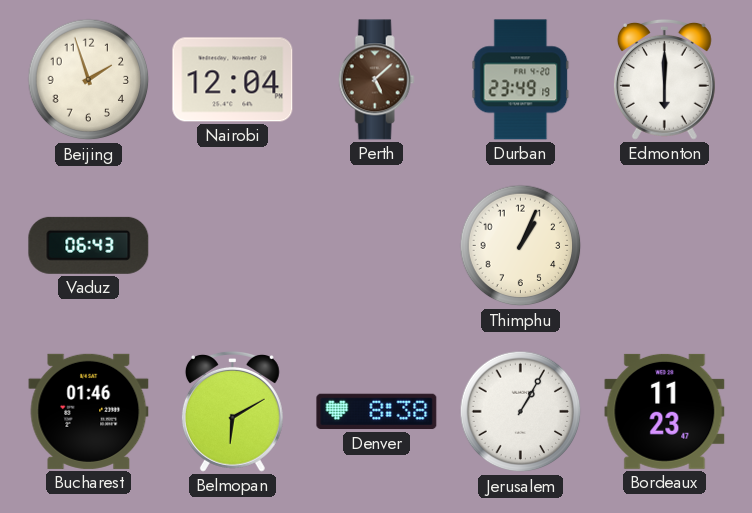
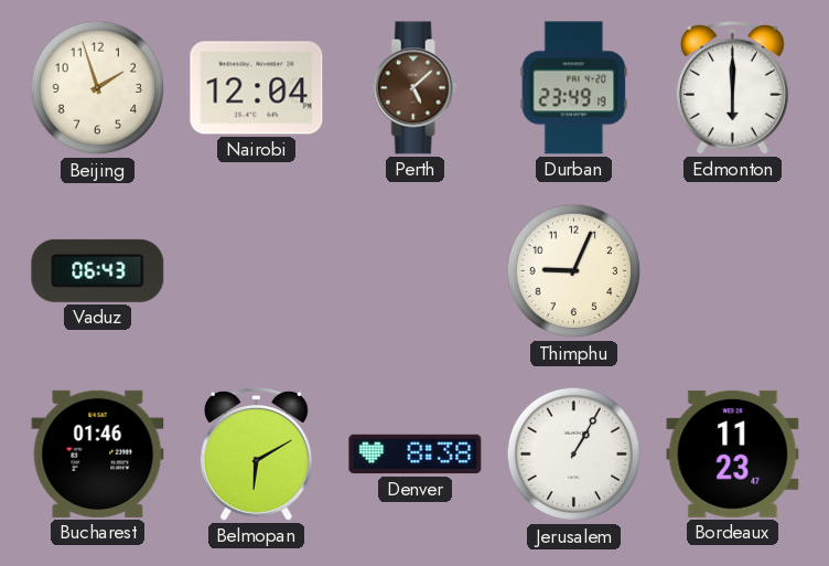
Thimphu: 1:04 -> 9:04
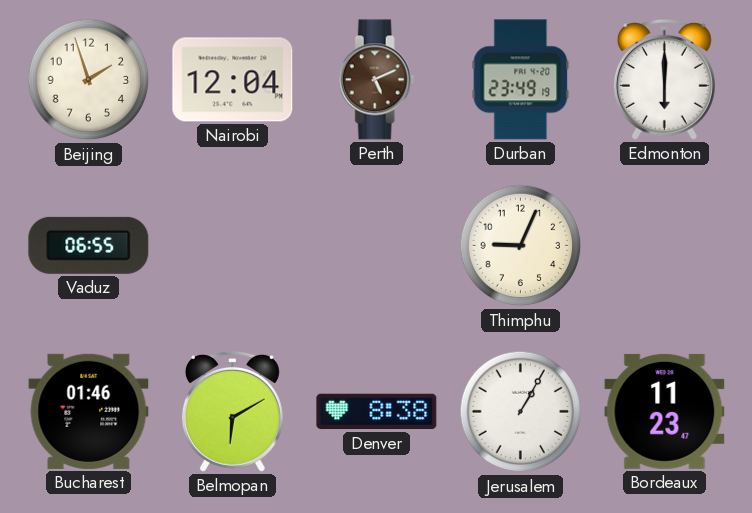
Perth: 5:08 -> 5:11
Vaduz: 06:43 -> 06:55
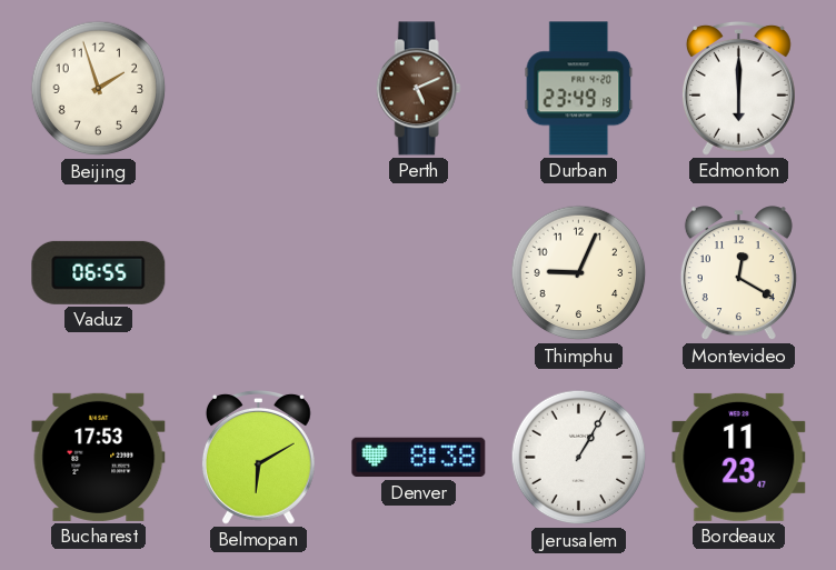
Nairobi: 12:04 -> none
Montevideo: none -> 12:20
Bucharest: 01:46 -> 17:53
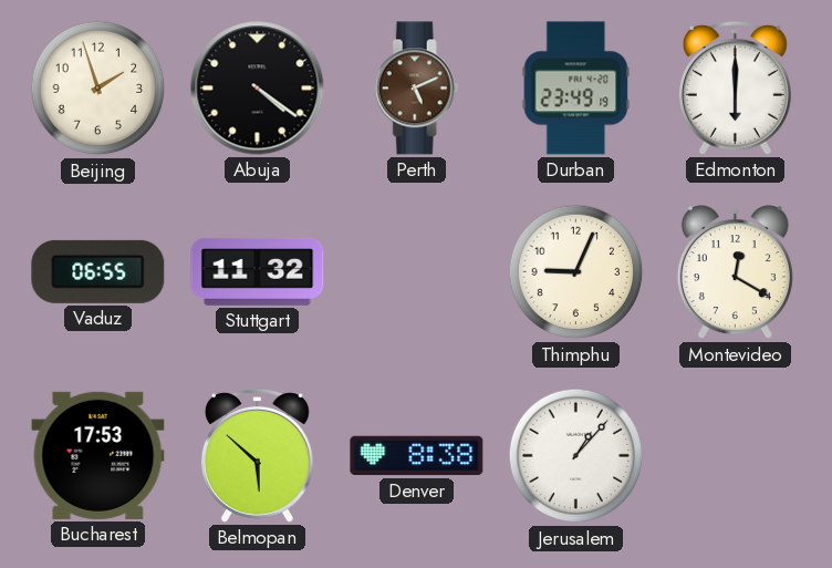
Abuja: none -> 4:21
Stuttgart: none -> 11:32
Belmopan: 6:10 -> 5:52
Jerusalem: 1:05 -> 1:07
Bordeaux: 11:23 -> none
